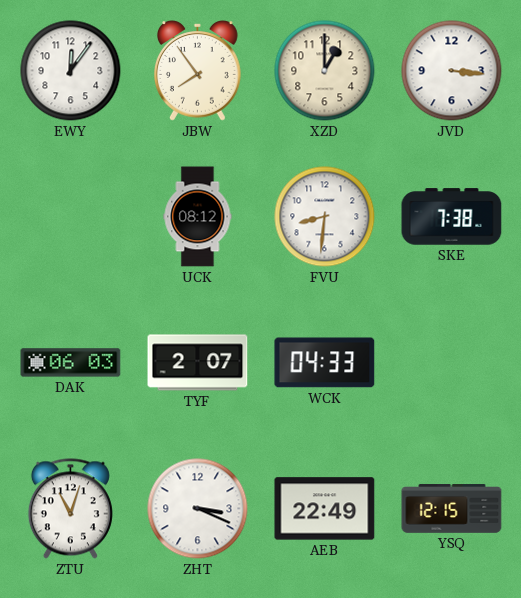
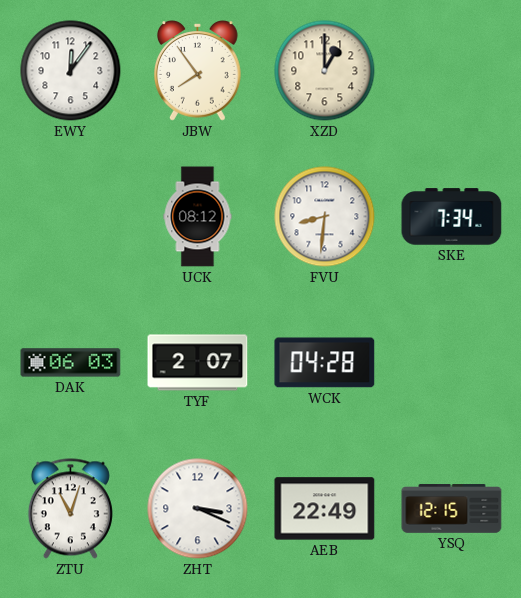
JVD: 3:16 -> none
SKE: 7:38 -> 7:34
WCK: 04:33 -> 04:28
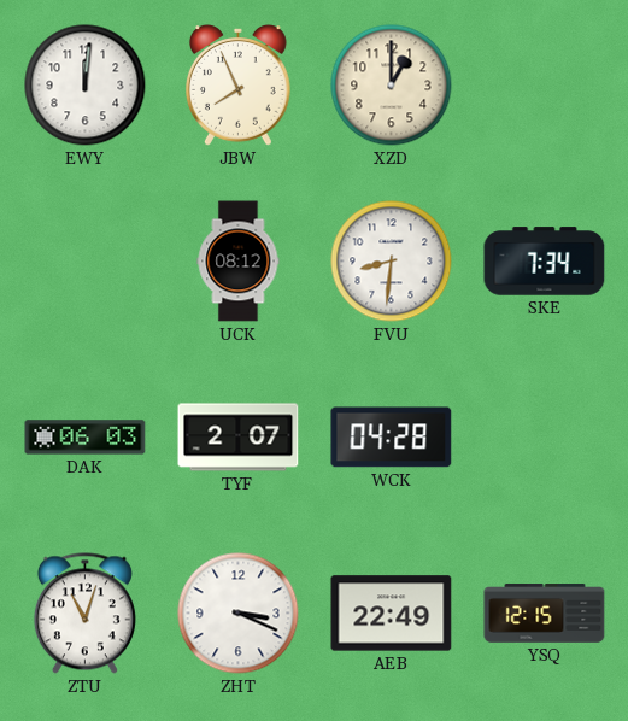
EWY: 12:06 -> 12:01
JBW: 7:54 -> 7:56
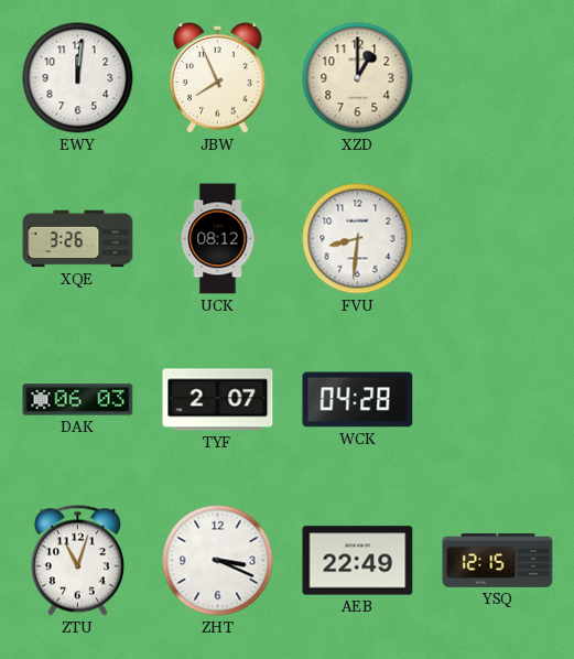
XQE: none -> 3:26
SKE: 7:34 -> none
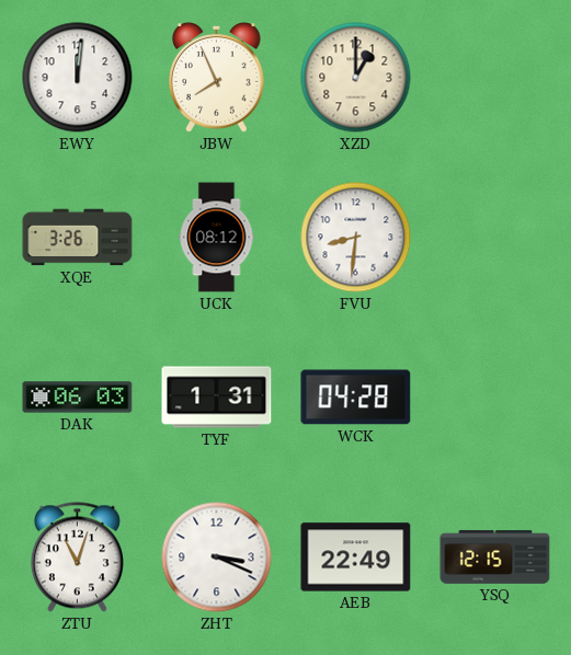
TYF: 2:07 -> 1:31
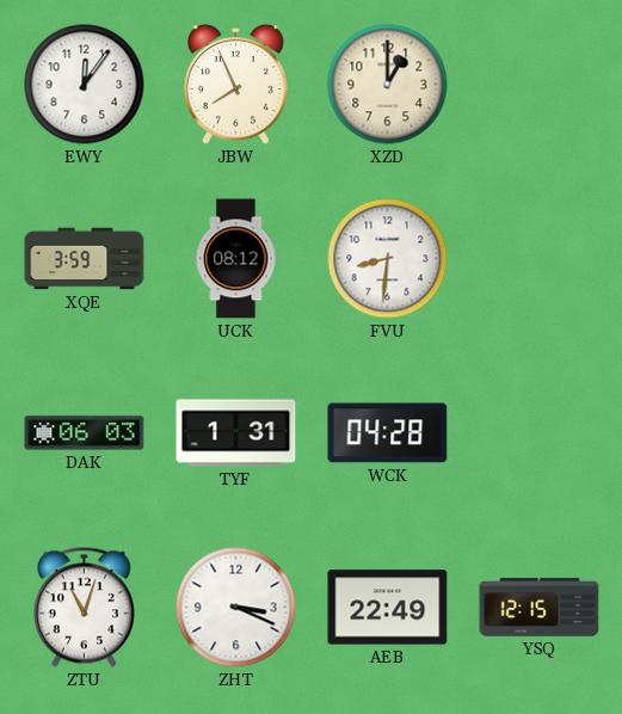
EWY: 12:01 -> 12:06
XQE: 3:26 -> 3:59
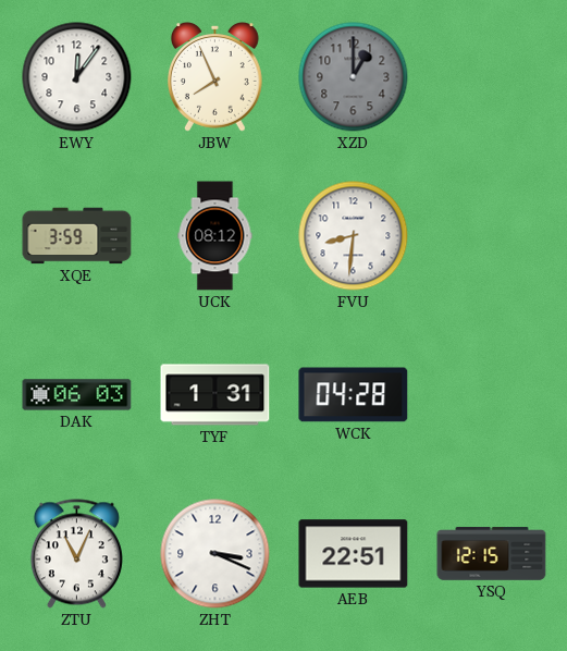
XZD dial: cream -> grey
ZTU: 11:03 -> 11:04
AEB: 22:49 -> 22:51
